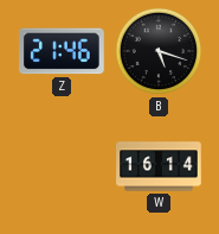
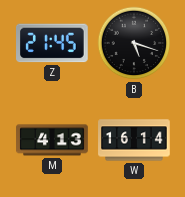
Z: 21:46 -> 21:45
M: none -> 4:13
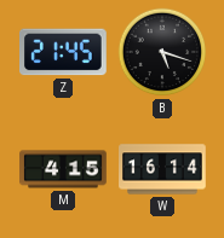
M: 4:13 -> 4:15
